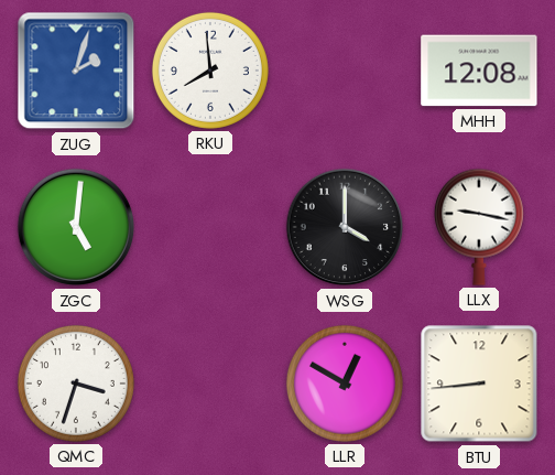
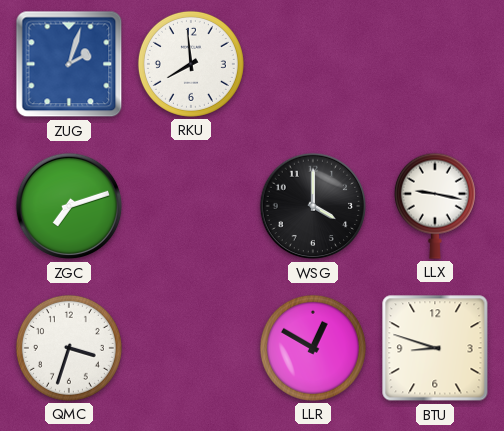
MHH: 12:08 -> none
ZGC: 5:01 -> 7:12
BTU: 8:44 -> 8:48
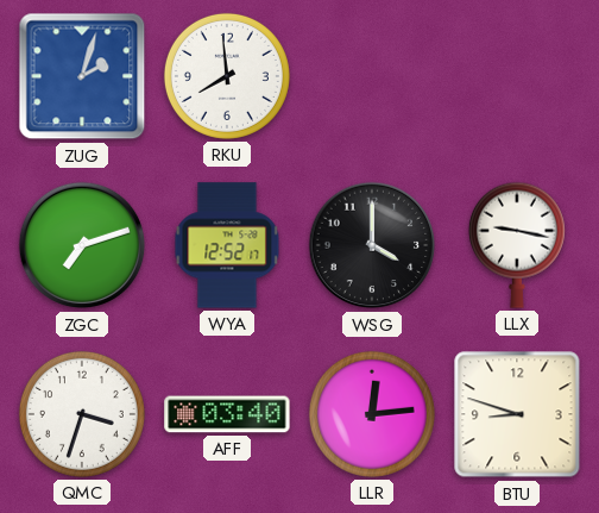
WYA: none -> 12:52
AFF: none -> 03:40
LLR: 12:50 -> 12:14
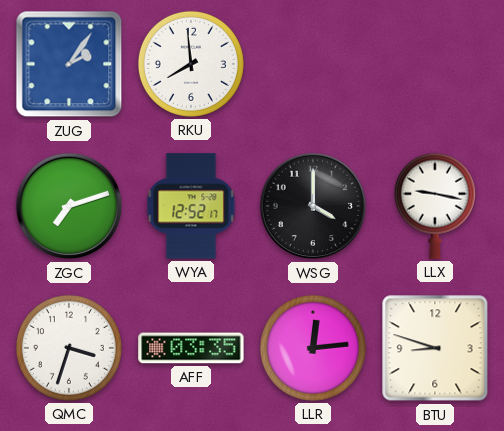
ZUG: 2:03 -> 2:06
AFF: 03:40 -> 03:35
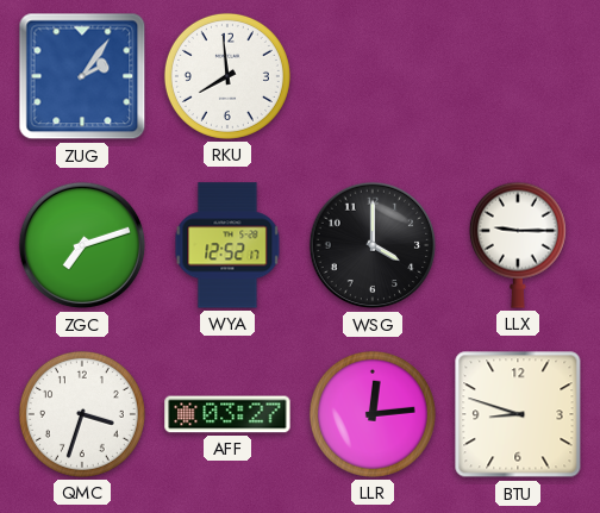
LLX: 9:17 -> 9:15
AFF: 03:35 -> 03:27
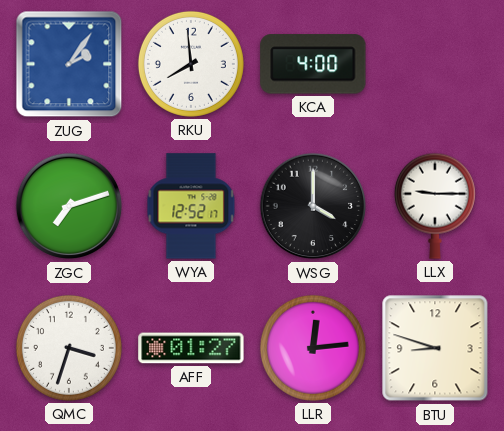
KCA: none -> 4:00
AFF: 03:27 -> 01:27
